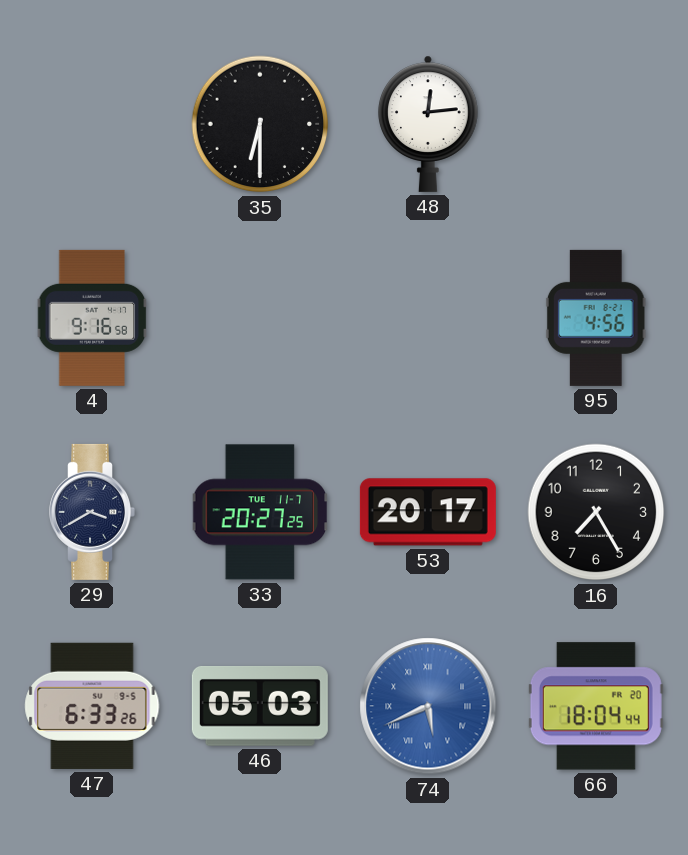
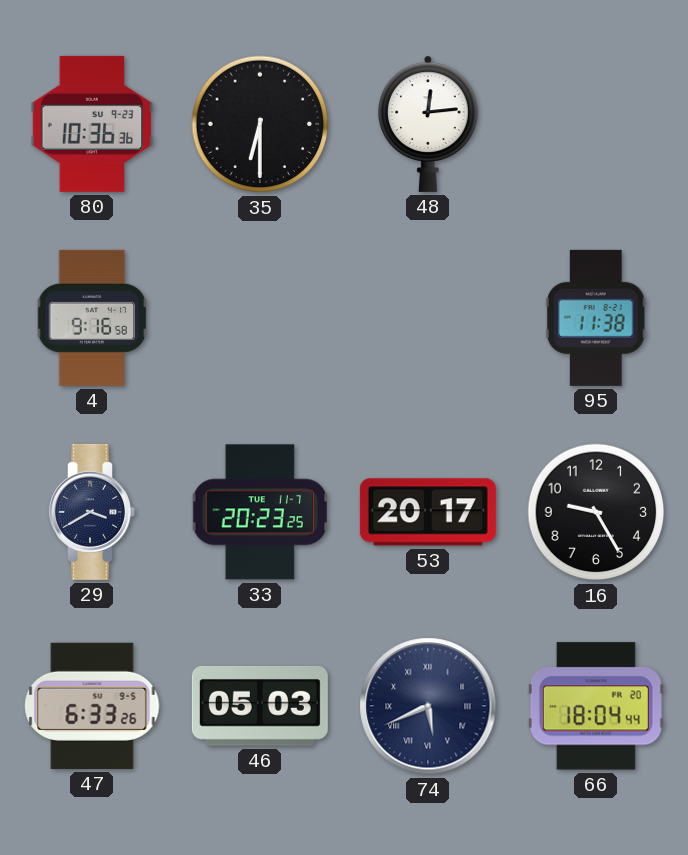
80: none -> 10:36
95: 4:56 -> 11:38
33: 20:27 -> 20:23
16: 7:25 -> 9:25
74 dial: blue -> navy
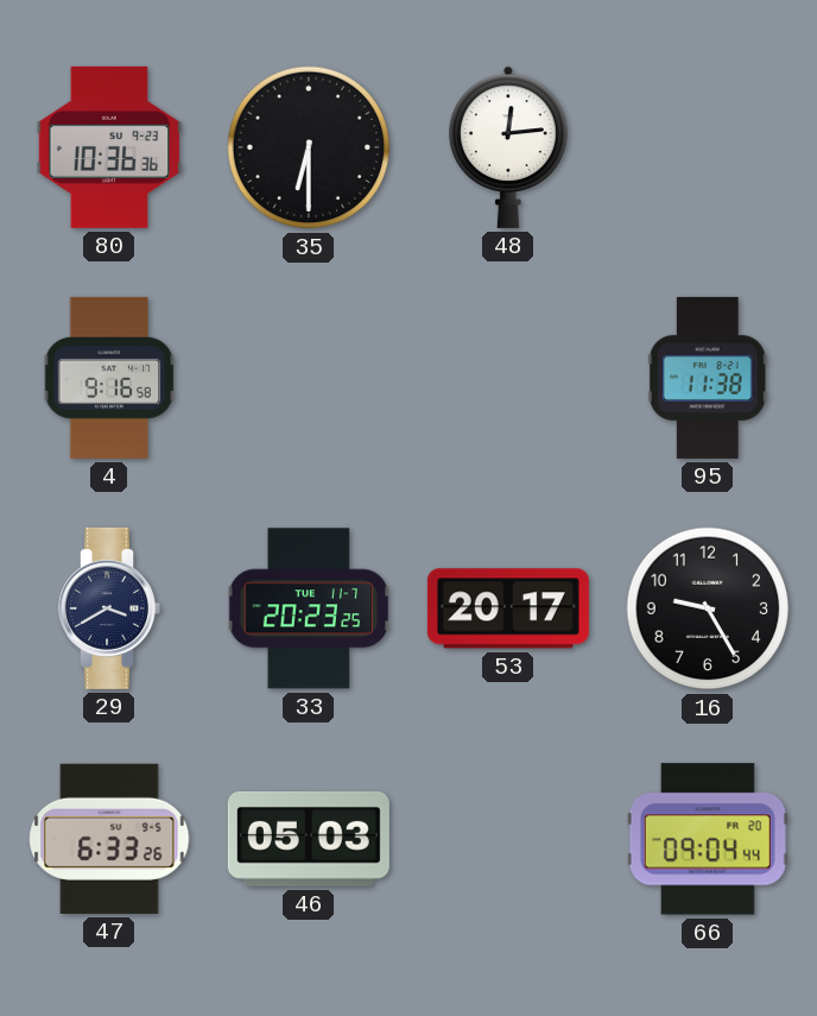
74: 5:41 -> none
66: 18:04 -> 09:04
